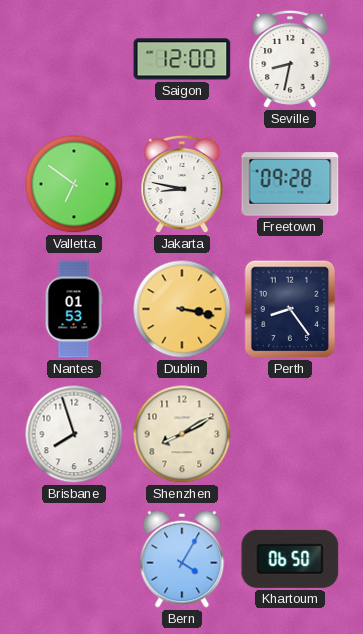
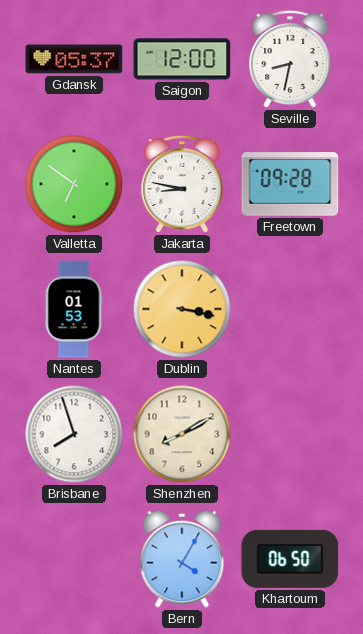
Gdansk: none -> 05:37
Perth: 8:24 -> none
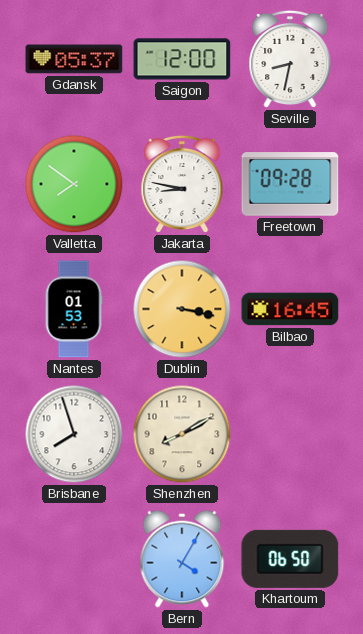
Valletta: 6:51 -> 7:51
Bilbao: none -> 16:45
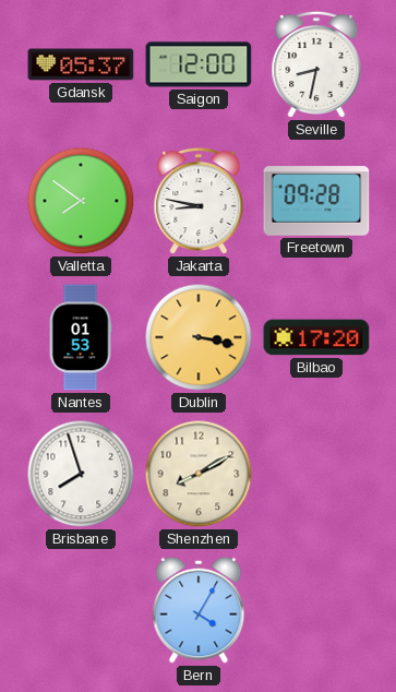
Bilbao: 16:45 -> 17:20
Khartoum: 06:50 -> none
